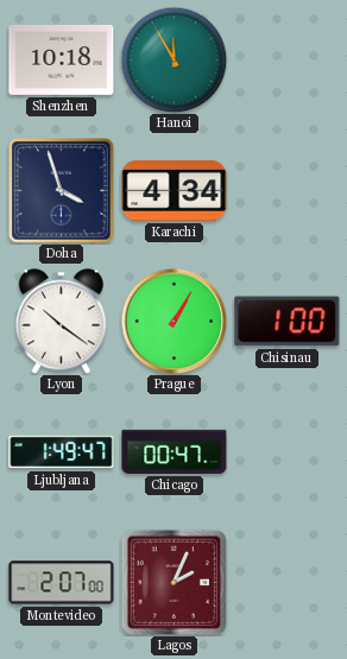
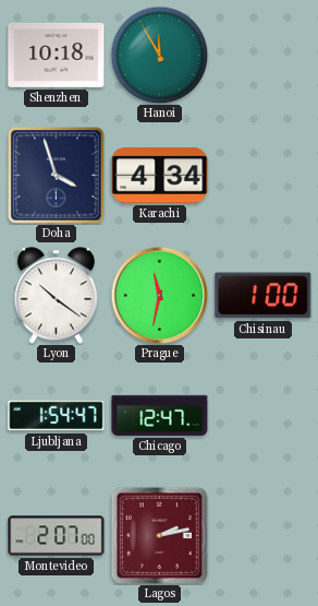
Prague: 1:05 -> 11:32
Ljubljana: 1:49 -> 1:54
Chicago: 00:47 -> 12:47
Lagos: 2:04 -> 2:13
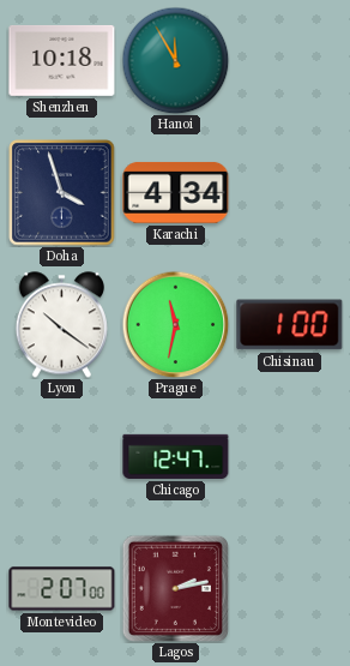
Ljubljana: 1:54 -> none
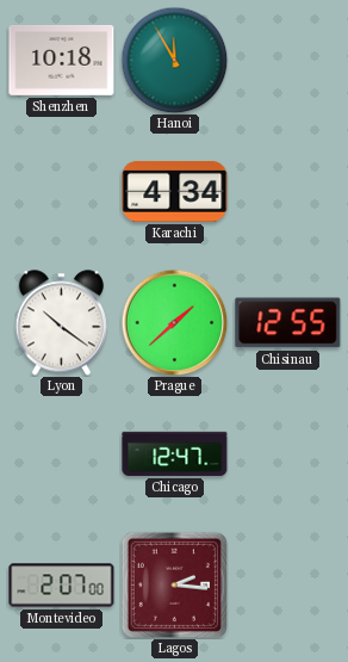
Doha: 3:57 -> none
Prague: 11:32 -> 1:38
Chisinau: 1:00 -> 12:55
Lagos: 2:13 -> 2:16
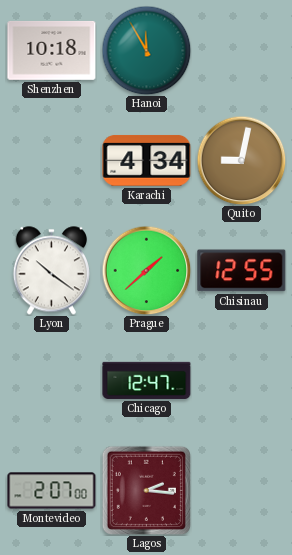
Quito: none -> 9:02
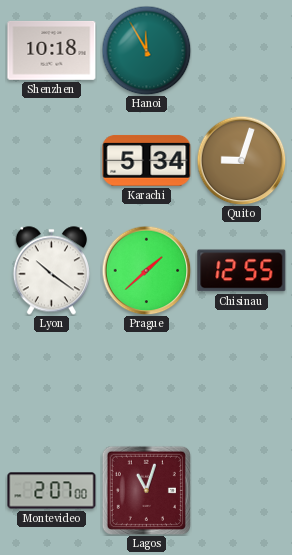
Karachi: 4:34 -> 5:34
Quito: 9:02 -> 9:03
Chicago: 12:47 -> none
Lagos: 2:16 -> 11:03
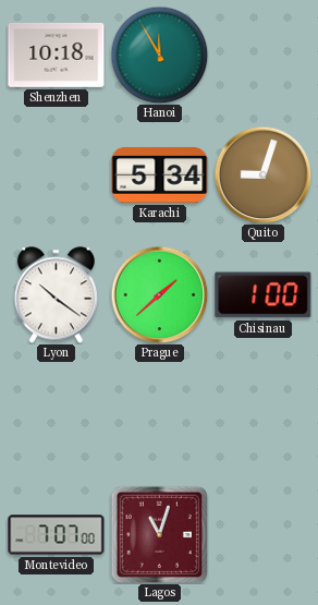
Chisinau: 12:55 -> 1:00
Montevideo: 2:07 -> 7:07
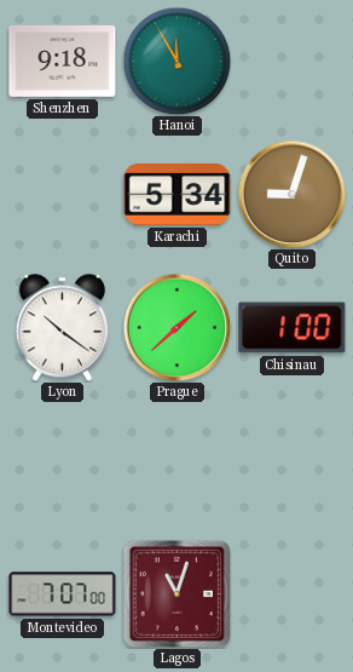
Shenzhen: 10:18 -> 9:18
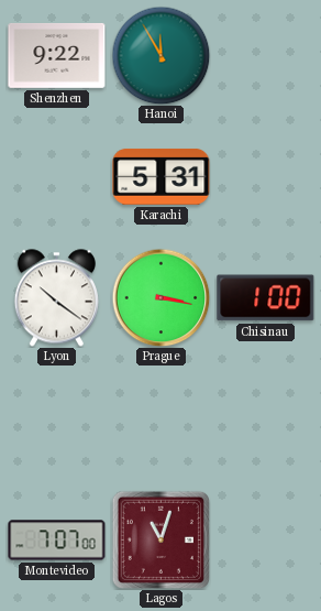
Shenzhen: 9:18 -> 9:22
Karachi: 5:34 -> 5:31
Quito: 9:03 -> none
Prague: 1:38 -> 3:17
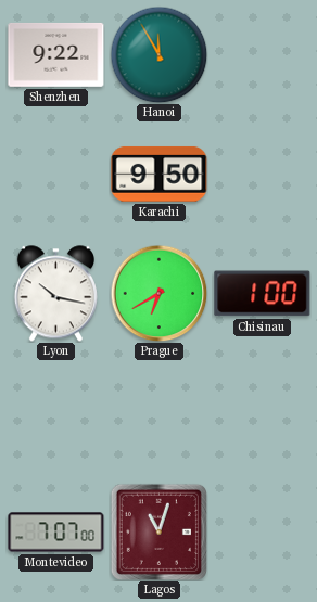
Karachi: 5:31 -> 9:50
Lyon: 10:21 -> 10:17
Prague: 3:17 -> 6:40
